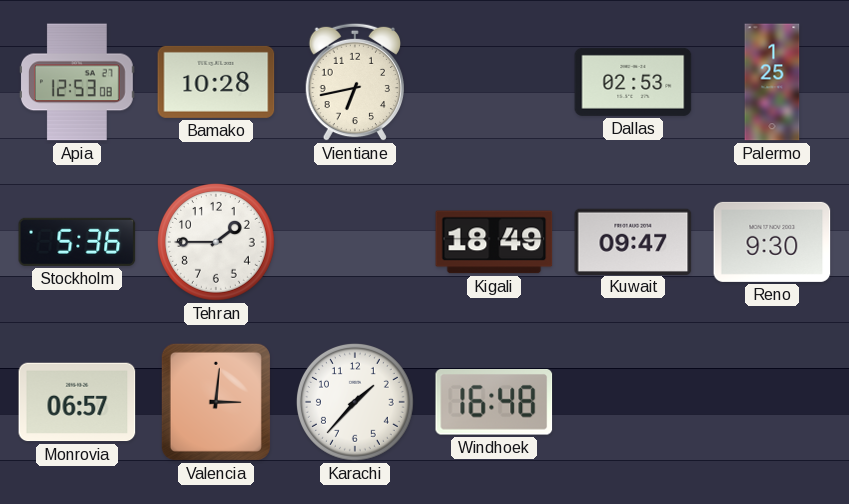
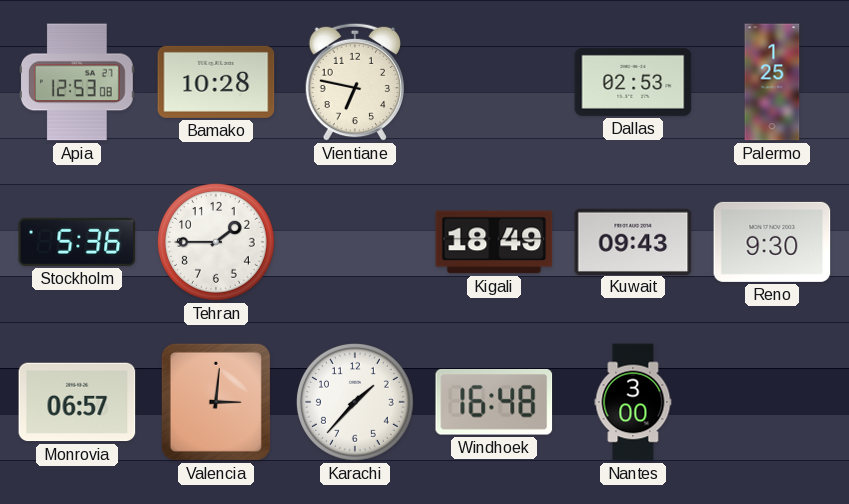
Vientiane: 6:43 -> 6:47
Kuwait: 09:47 -> 09:43
Nantes: none -> 3:00
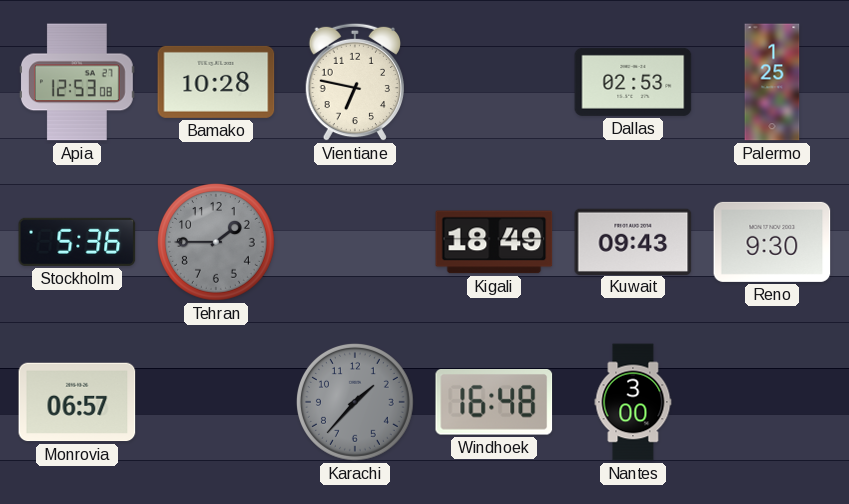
Tehran dial: white -> grey
Valencia: 3:01 -> none
Karachi dial: white -> grey
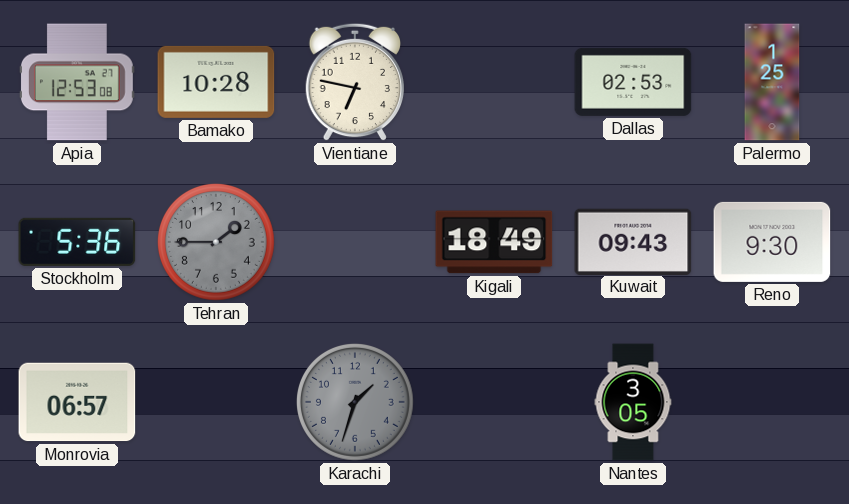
Karachi: 1:37 -> 1:33
Windhoek: 16:48 -> none
Nantes: 3:00 -> 3:05
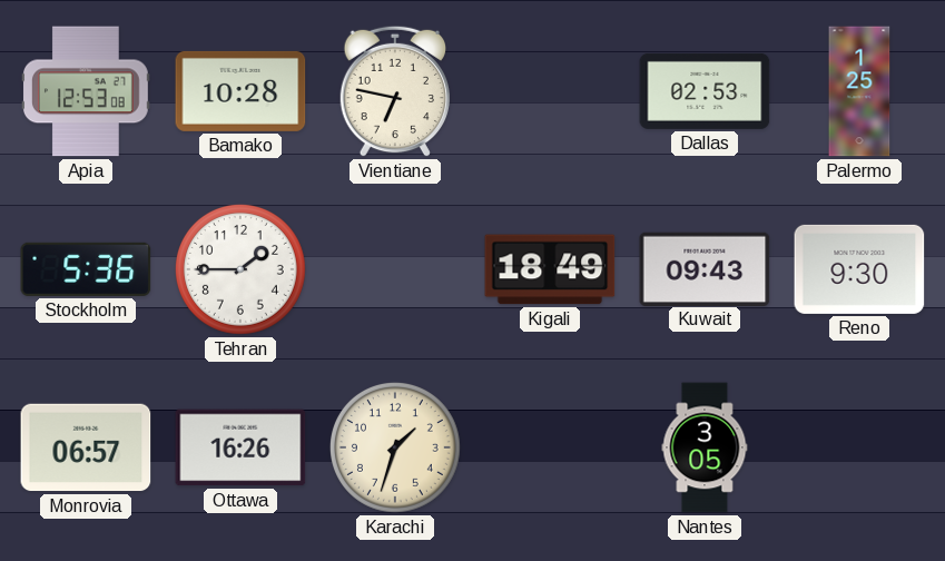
Tehran dial: grey -> white
Ottawa: none -> 16:26
Karachi dial: grey -> cream
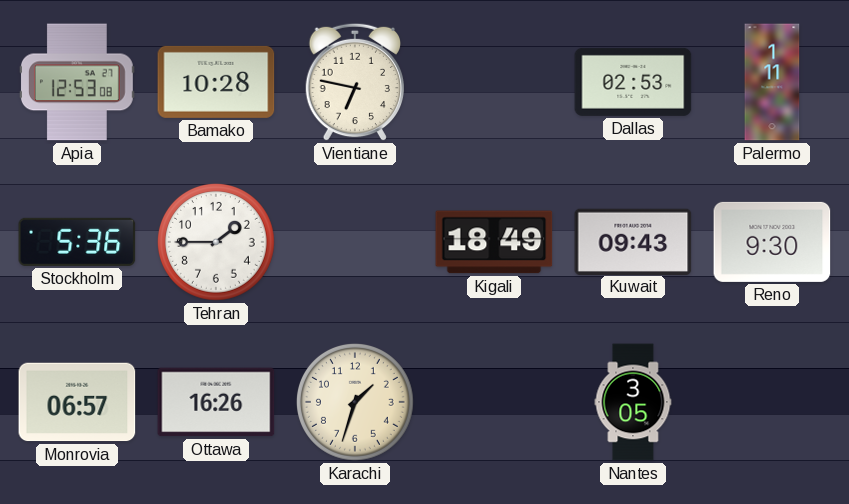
Palermo: 1:25 -> 1:11
